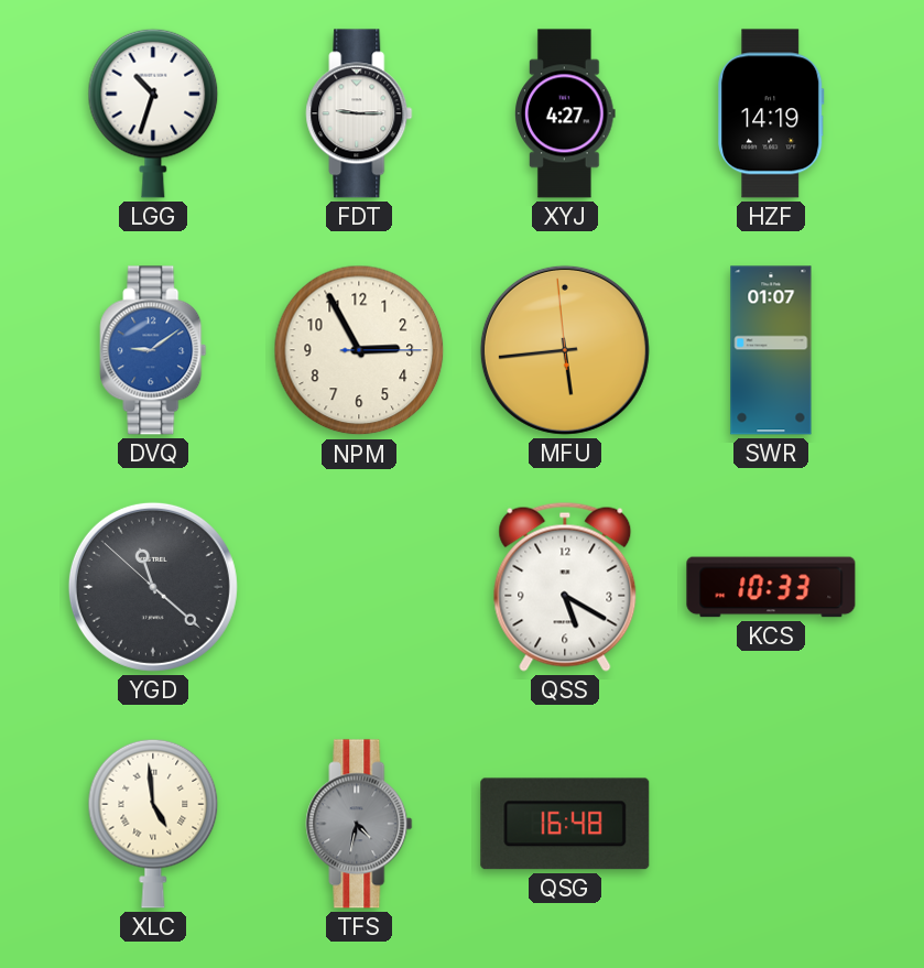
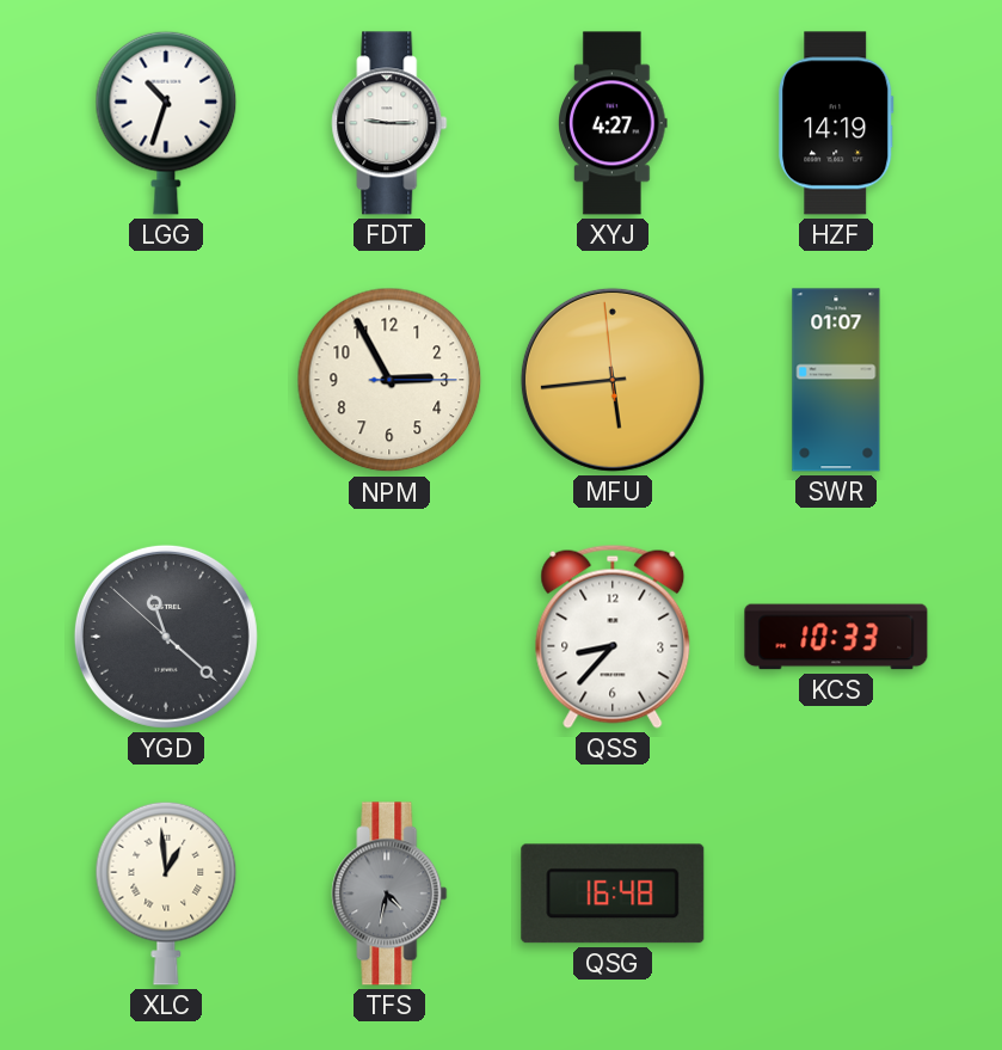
DVQ: 9:09 -> none
QSS: 5:20 -> 8:37
XLC: 4:59 -> 12:59
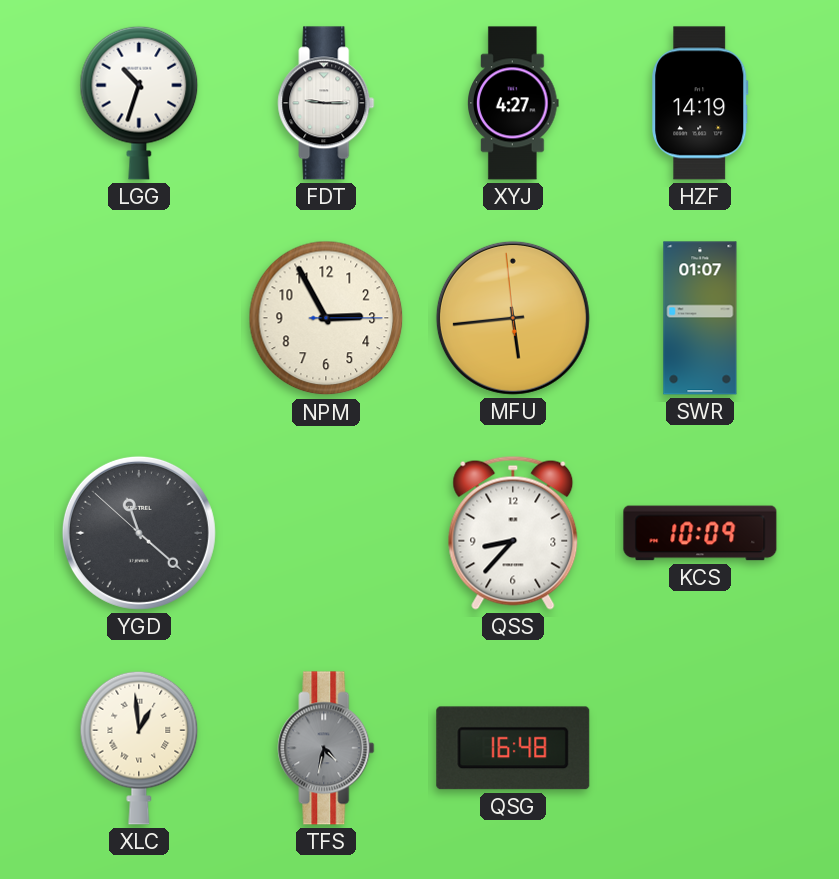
KCS: 10:33 -> 10:09
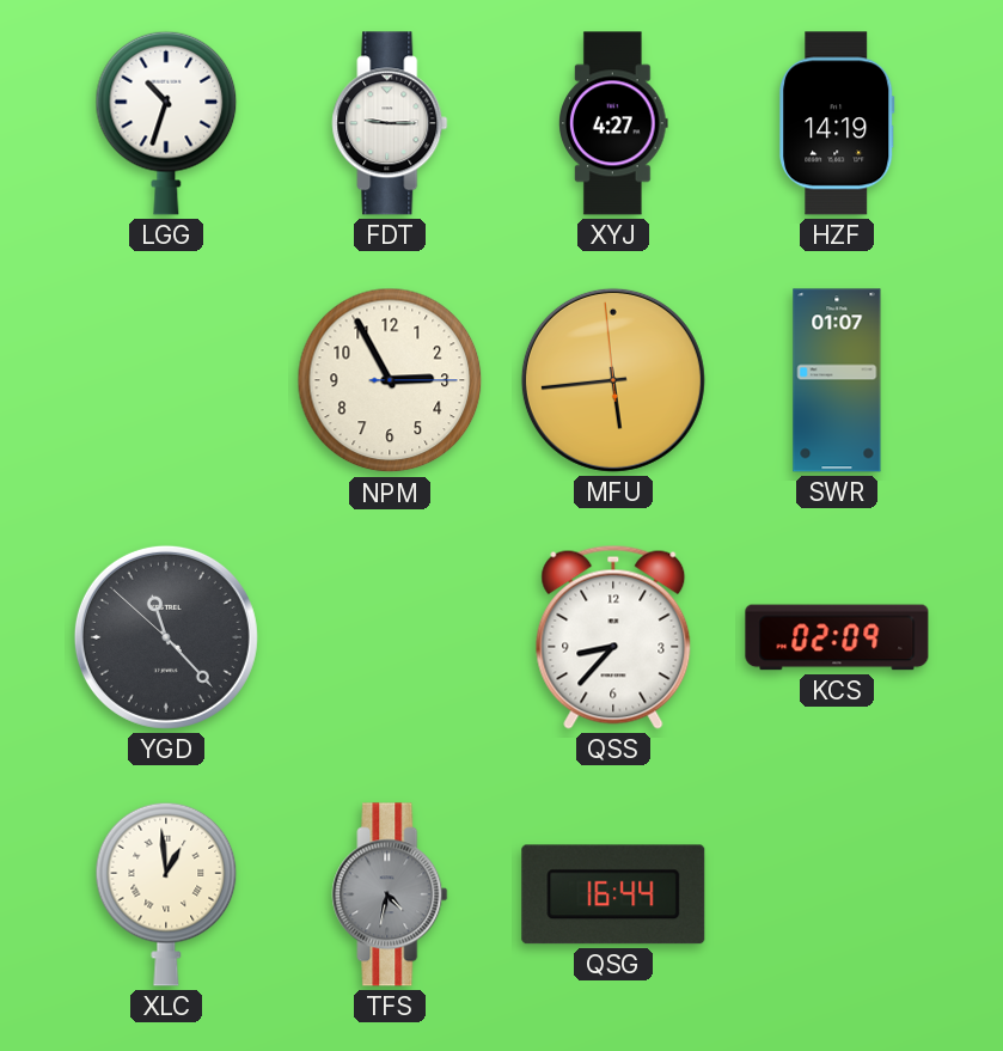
YGD: 11:21 -> 11:22
KCS: 10:09 -> 02:09
QSG: 16:48 -> 16:44
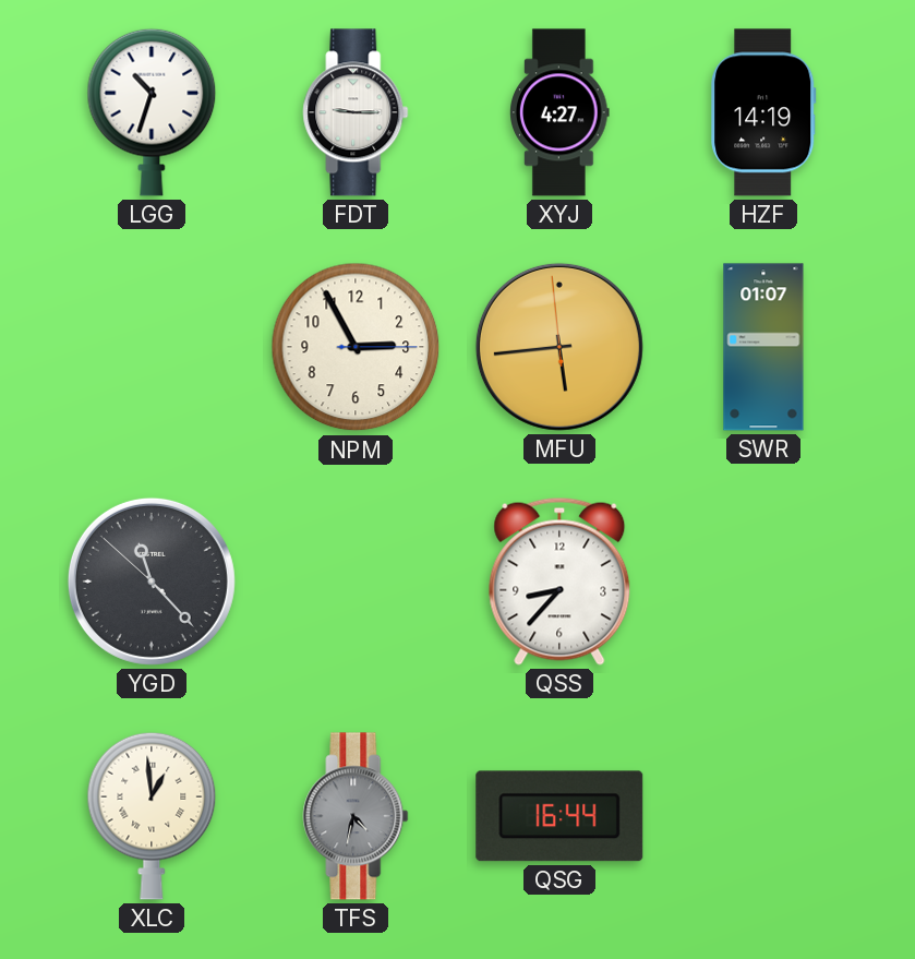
KCS: 02:09 -> none
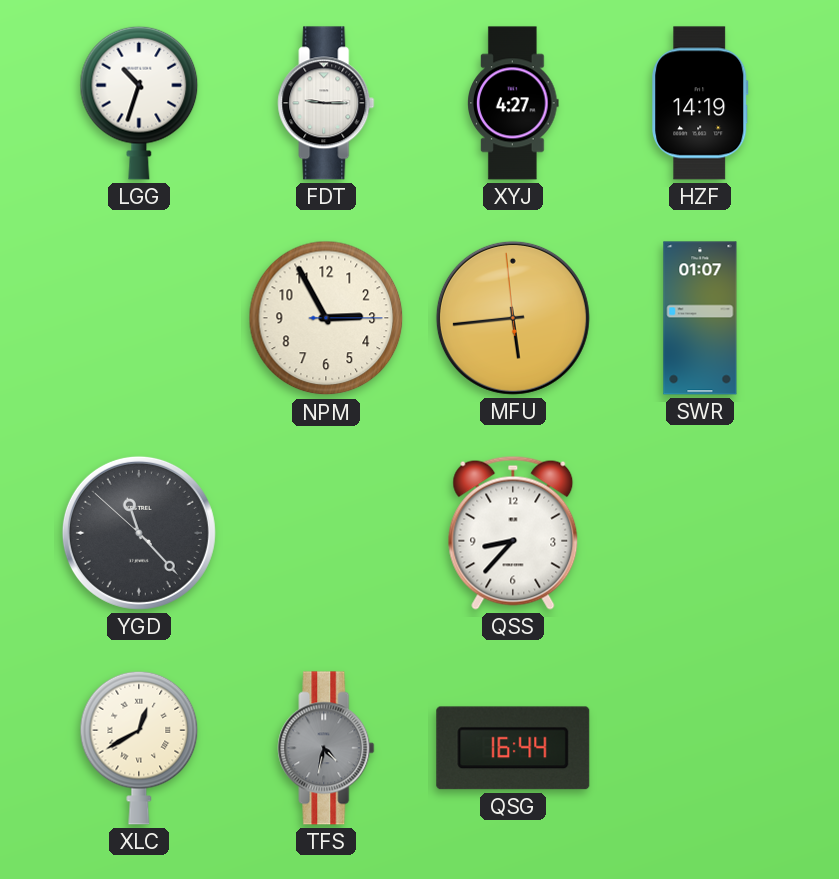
XLC: 12:59 -> 12:40
